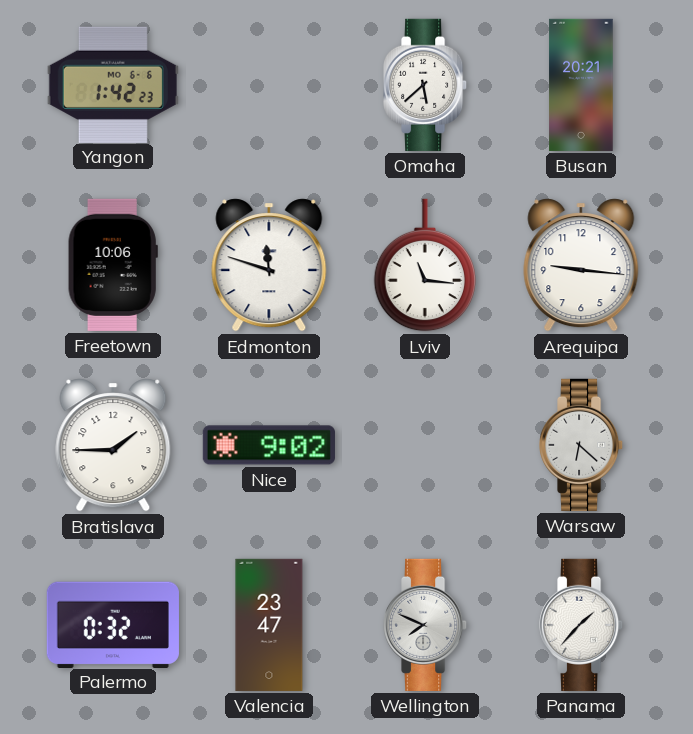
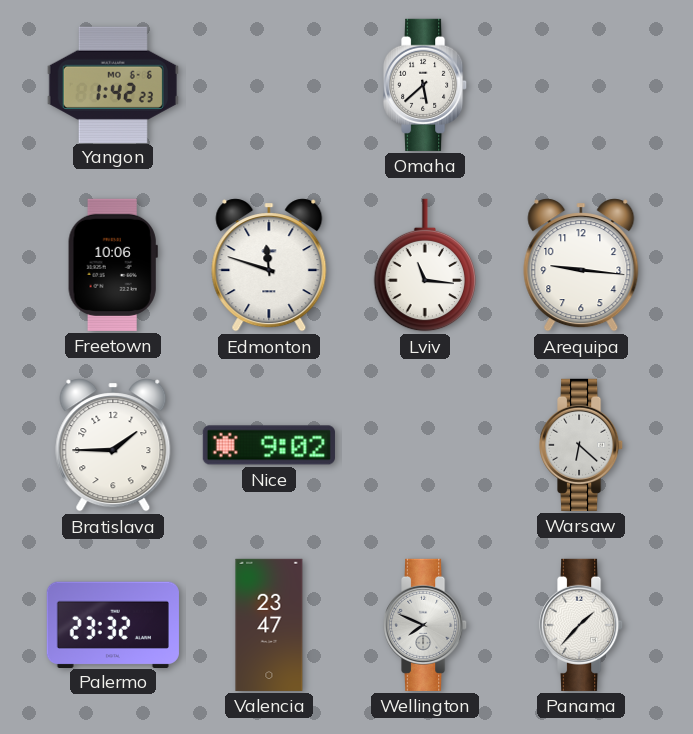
Busan: 20:21 -> none
Palermo: 0:32 -> 23:32
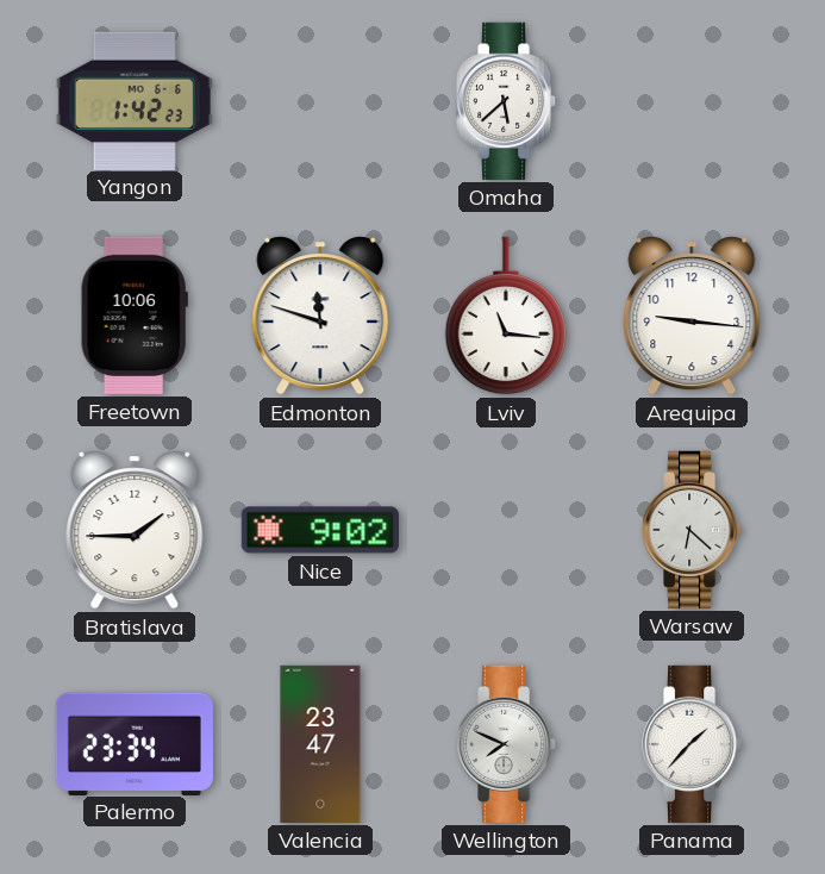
Palermo: 23:32 -> 23:34
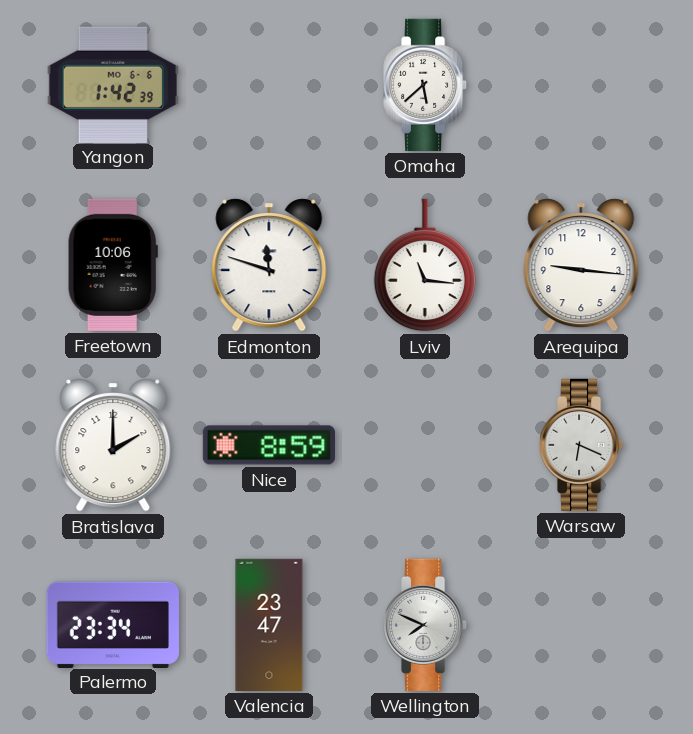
Yangon: 1:42:23 -> 1:42:39
Bratislava: 1:45 -> 2:00
Nice: 9:02 -> 8:59
Warsaw: 6:22 -> 6:19
Panama: 1:37 -> none
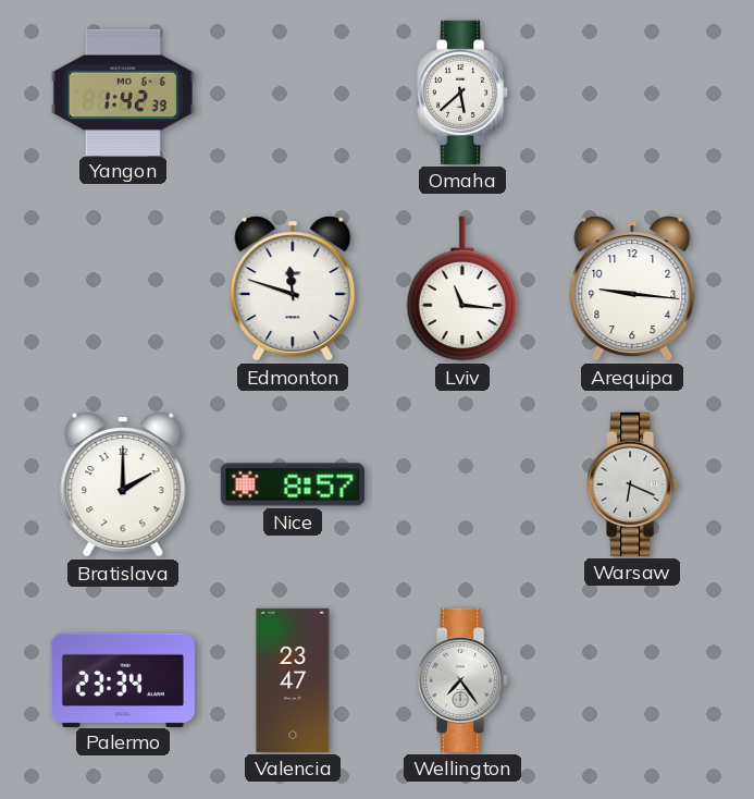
Freetown: 10:06 -> none
Nice: 8:59 -> 8:57
Wellington: 7:49 -> 7:24
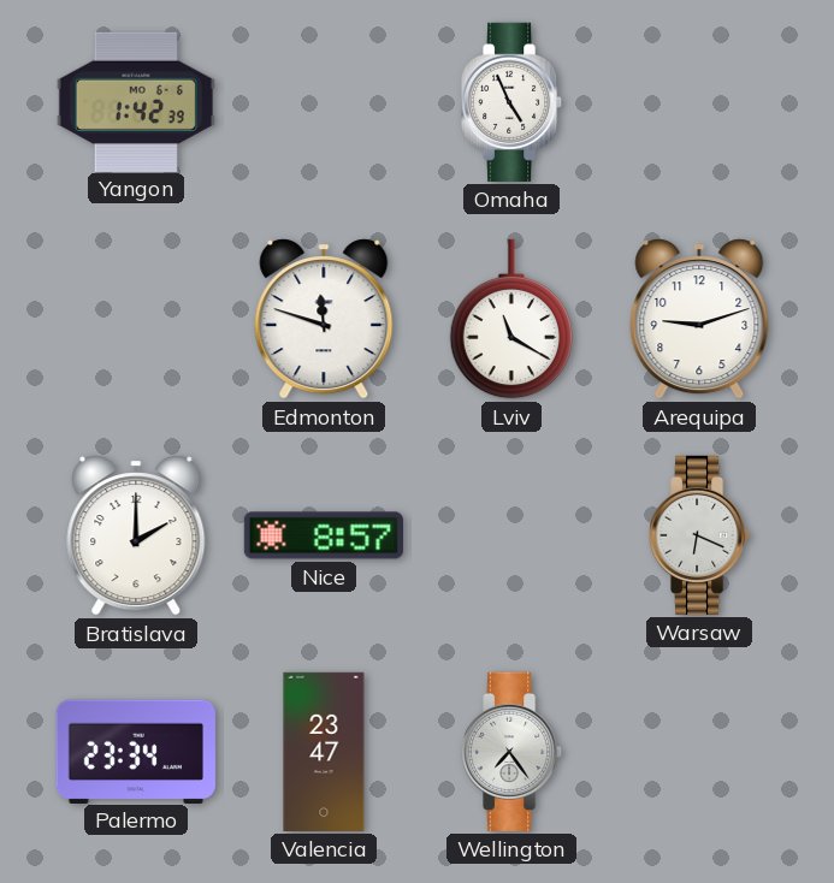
Omaha: 5:38 -> 4:56
Lviv: 11:16 -> 11:20
Arequipa: 9:16 -> 9:12
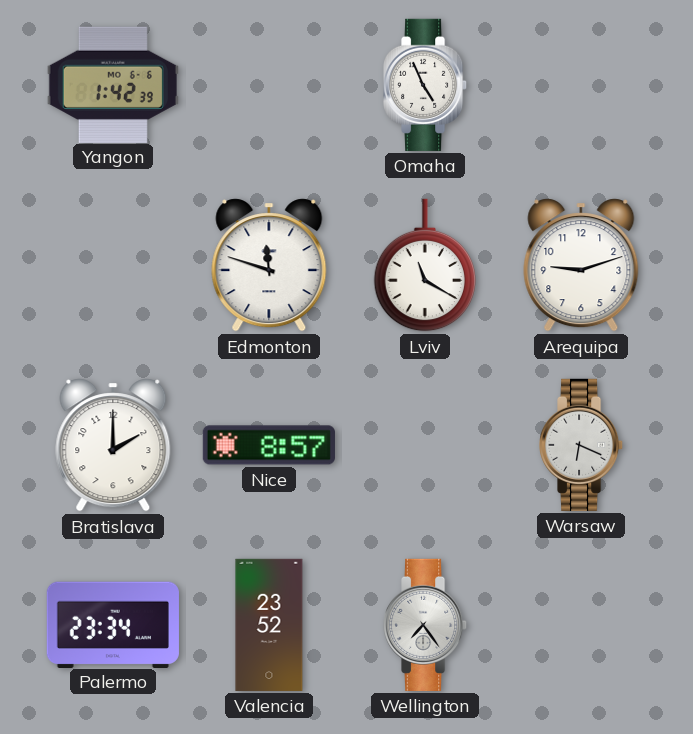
Valencia: 23:47 -> 23:52
